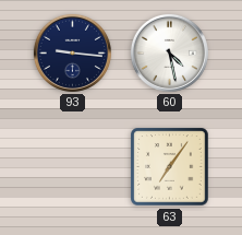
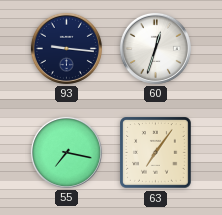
60: 4:28 -> 12:33
55: none -> 7:17
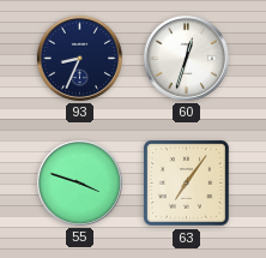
93: 9:16 -> 8:34
55: 7:17 -> 3:48
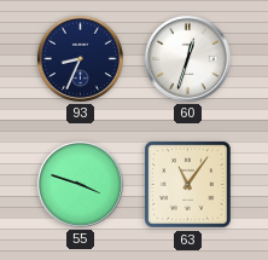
63: 7:06 -> 11:06
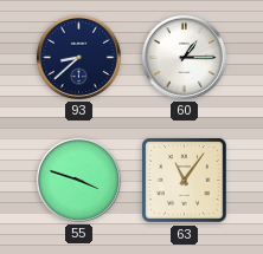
93: 8:34 -> 8:38
60: 12:33 -> 1:15
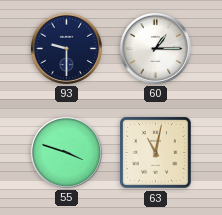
93: 8:38 -> 9:30
63: 11:06 -> 11:02
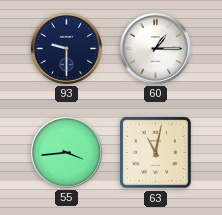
55: 3:48 -> 3:44
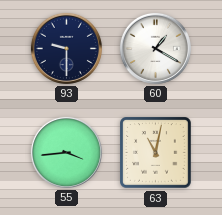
60: 1:15 -> 1:20
